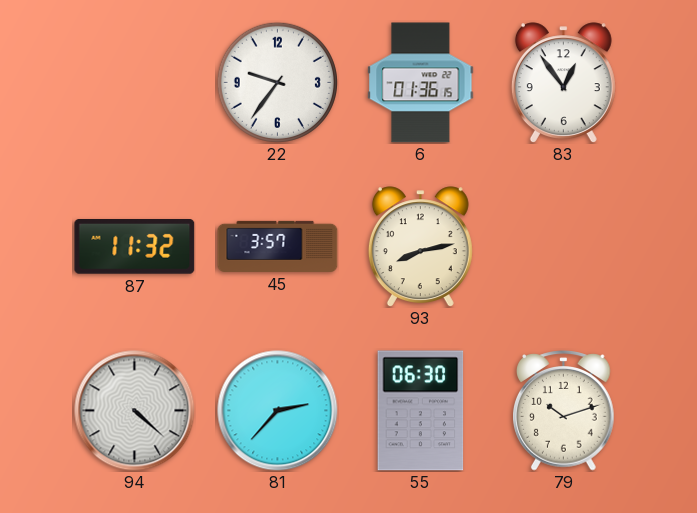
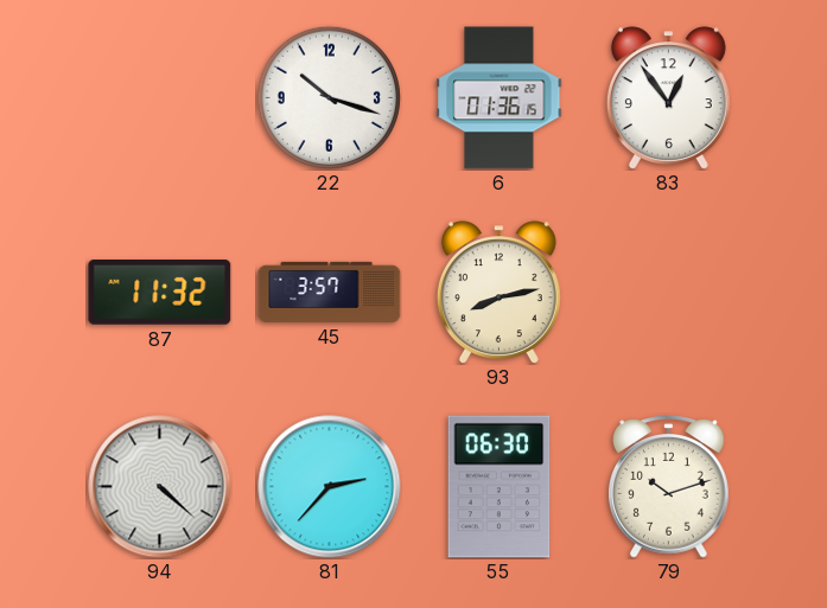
22: 9:36 -> 10:18
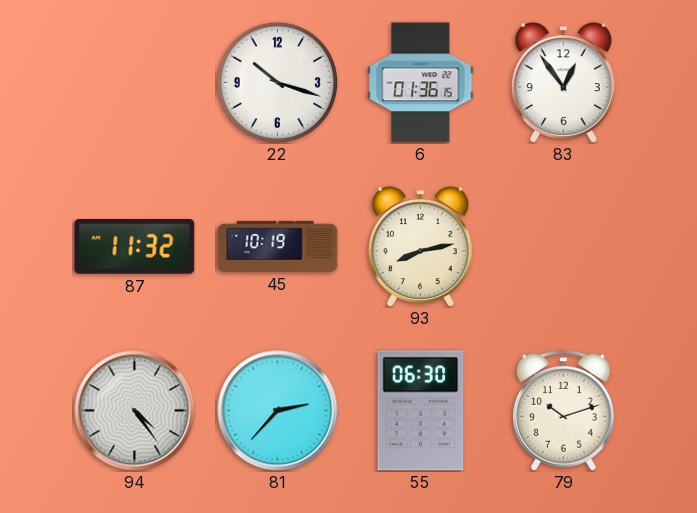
45: 3:57 -> 10:19
94: 4:22 -> 4:24
